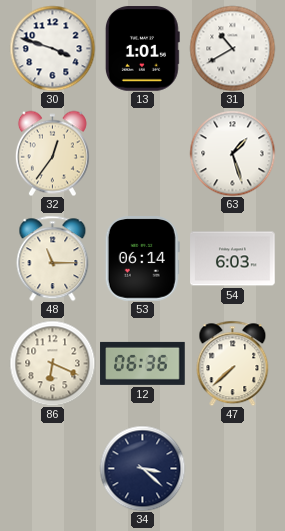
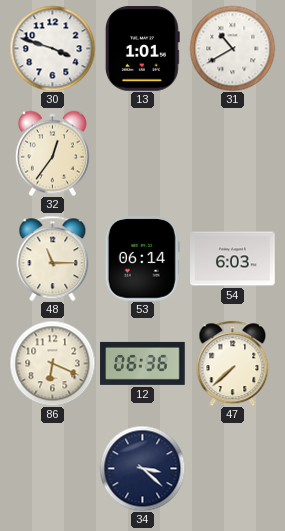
63: 1:27 -> none
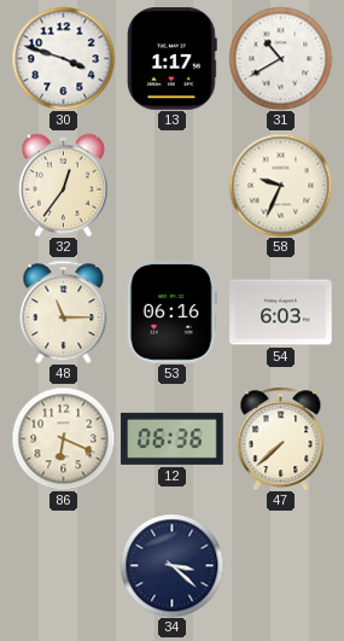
13: 1:01 -> 1:17
58: none -> 9:34
53: 06:14 -> 06:16
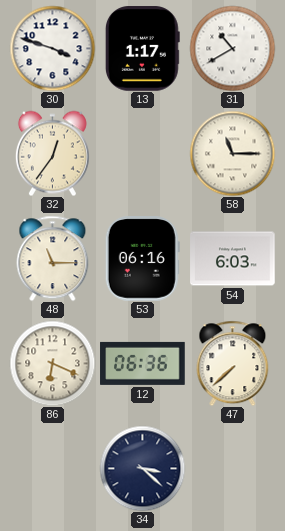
58: 9:34 -> 11:15
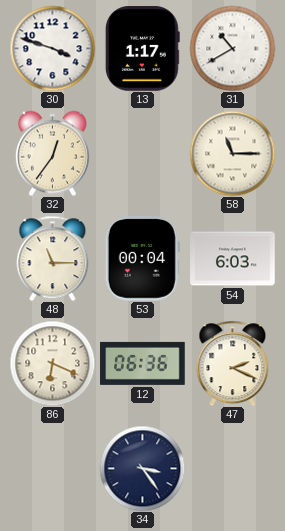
53: 06:16 -> 00:04
47: 7:38 -> 2:19
34: 3:22 -> 3:24
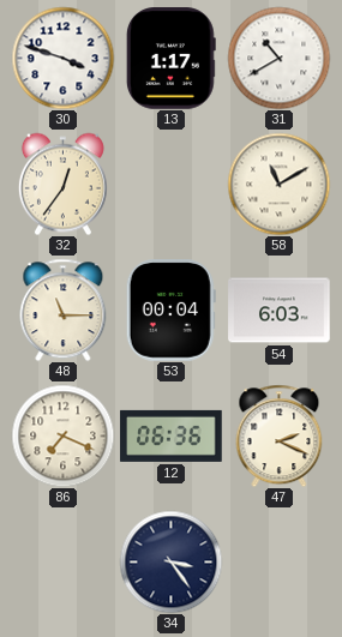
58: 11:15 -> 11:10
86: 6:19 -> 7:19
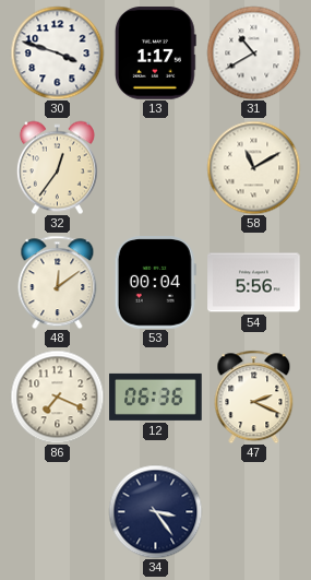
48: 11:15 -> 12:09
54: 6:03 -> 5:56
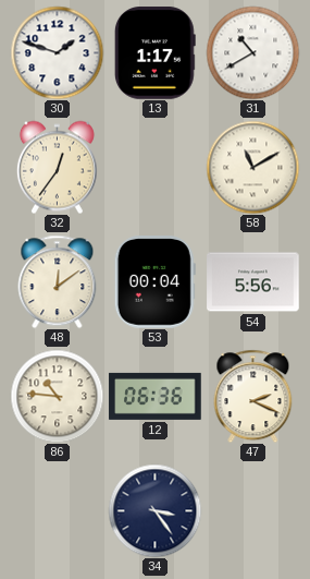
30: 3:48 -> 1:48
86: 7:19 -> 10:46
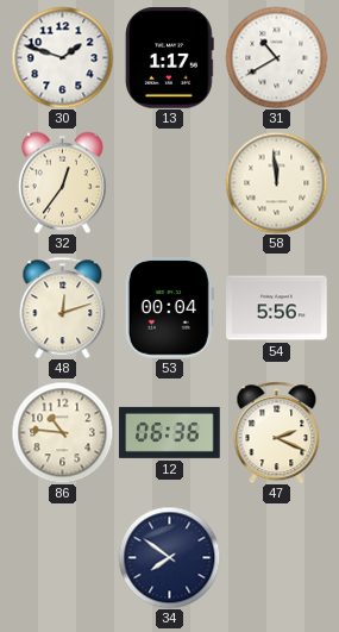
58: 11:10 -> 11:59
48: 12:09 -> 12:12
34: 3:24 -> 7:51
